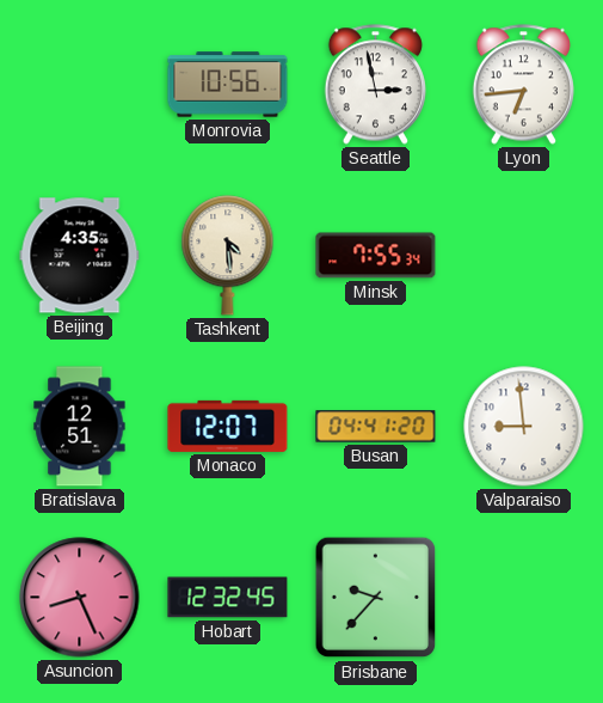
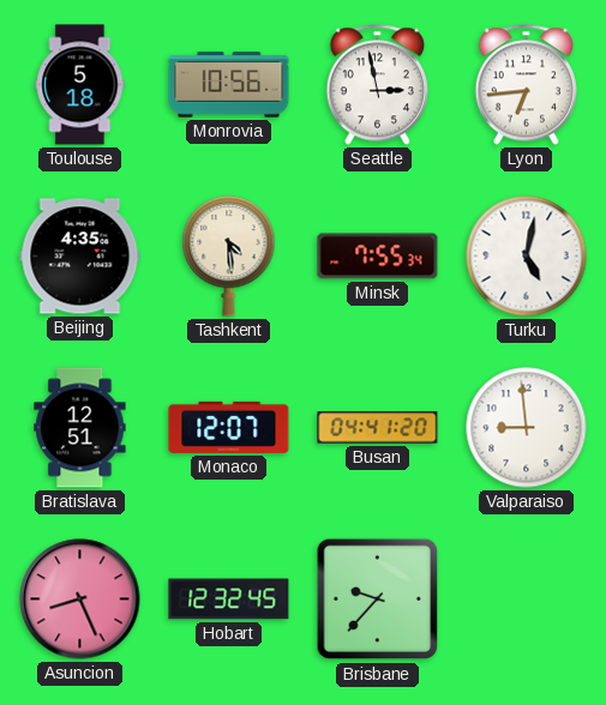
Toulouse: none -> 5:18
Turku: none -> 5:02
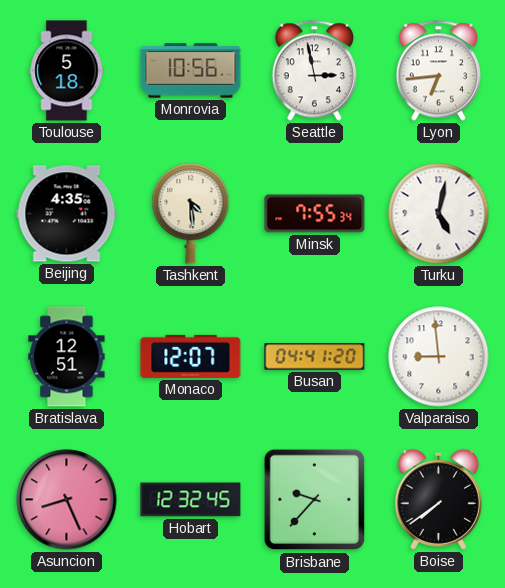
Boise: none -> 7:39
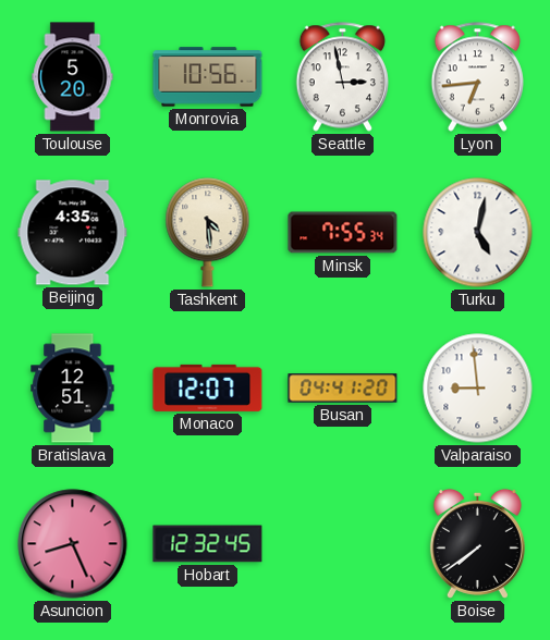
Toulouse: 5:18 -> 5:20
Brisbane: 9:37 -> none
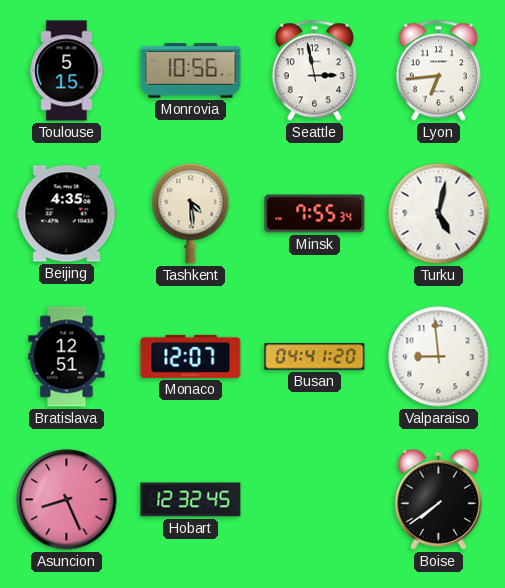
Toulouse: 5:20 -> 5:15
